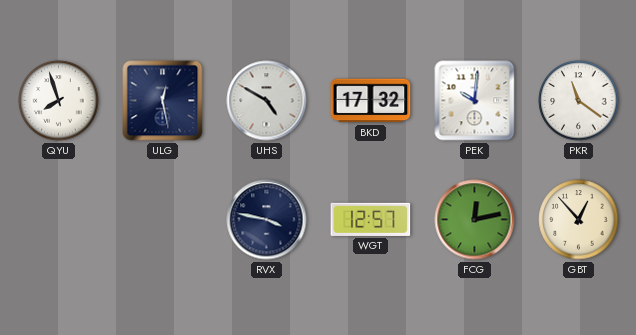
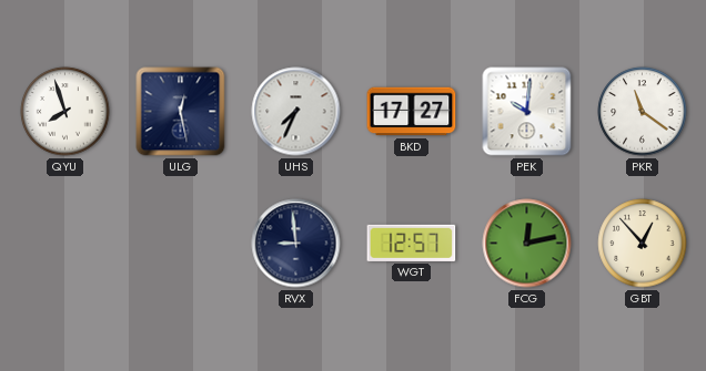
UHS: 4:50 -> 7:34
BKD: 17:32 -> 17:27
RVX: 3:47 -> 8:59
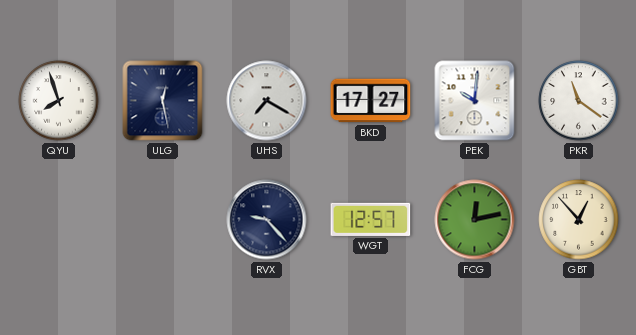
UHS: 7:34 -> 7:20
RVX: 8:59 -> 9:23
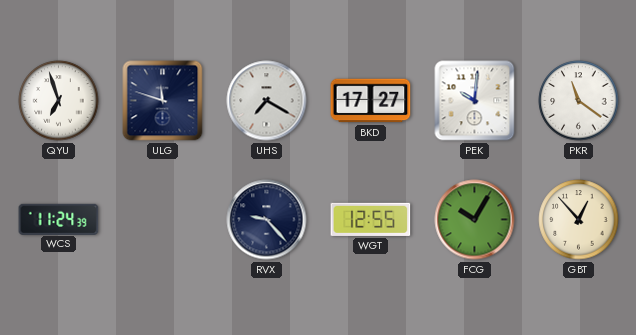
QYU: 7:57 -> 6:57
ULG: 12:28 -> 11:48
WCS: none -> 11:24
WGT: 12:57 -> 12:55
FCG: 12:13 -> 10:05
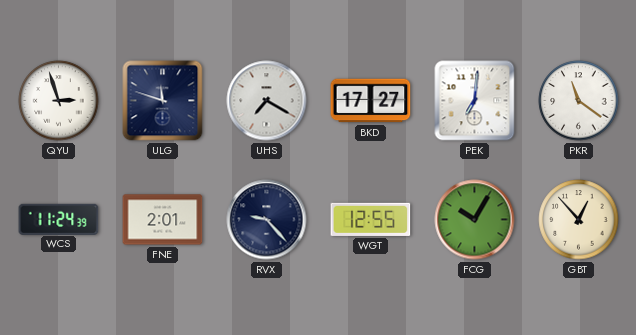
QYU: 6:57 -> 2:57
PEK: 10:01 -> 7:01
FNE: none -> 2:01
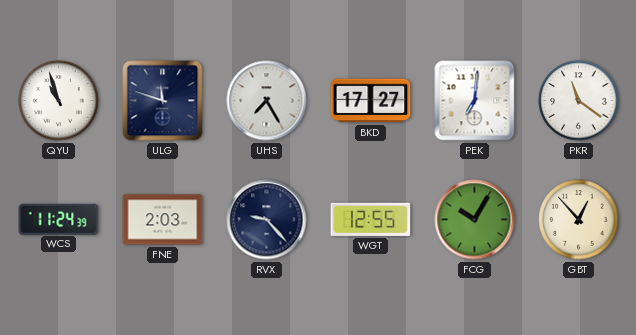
QYU: 2:57 -> 10:57
UHS: 7:20 -> 7:25
FNE: 2:01 -> 2:03
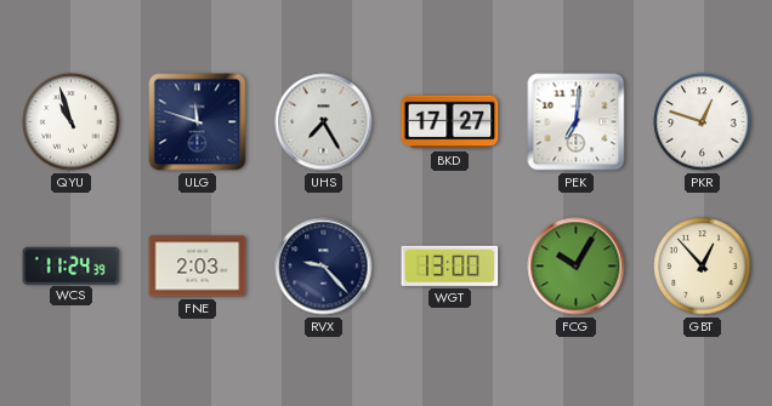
PKR: 11:21 -> 12:48
WGT: 12:55 -> 13:00
